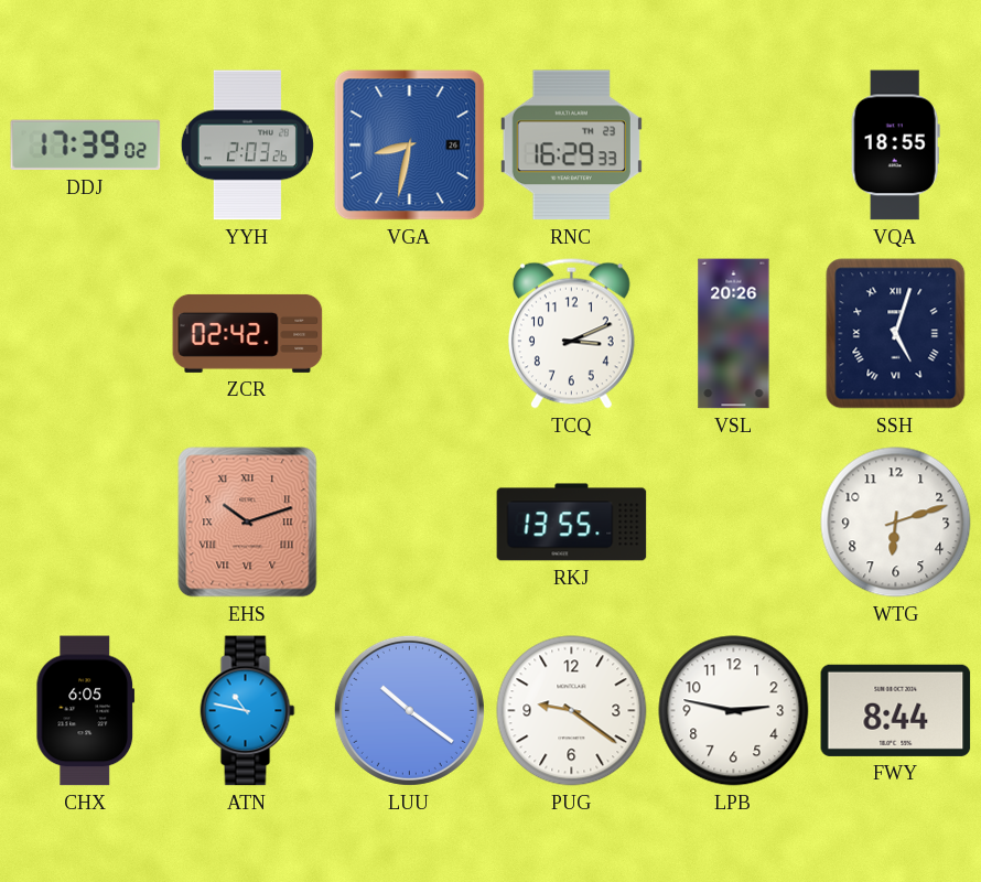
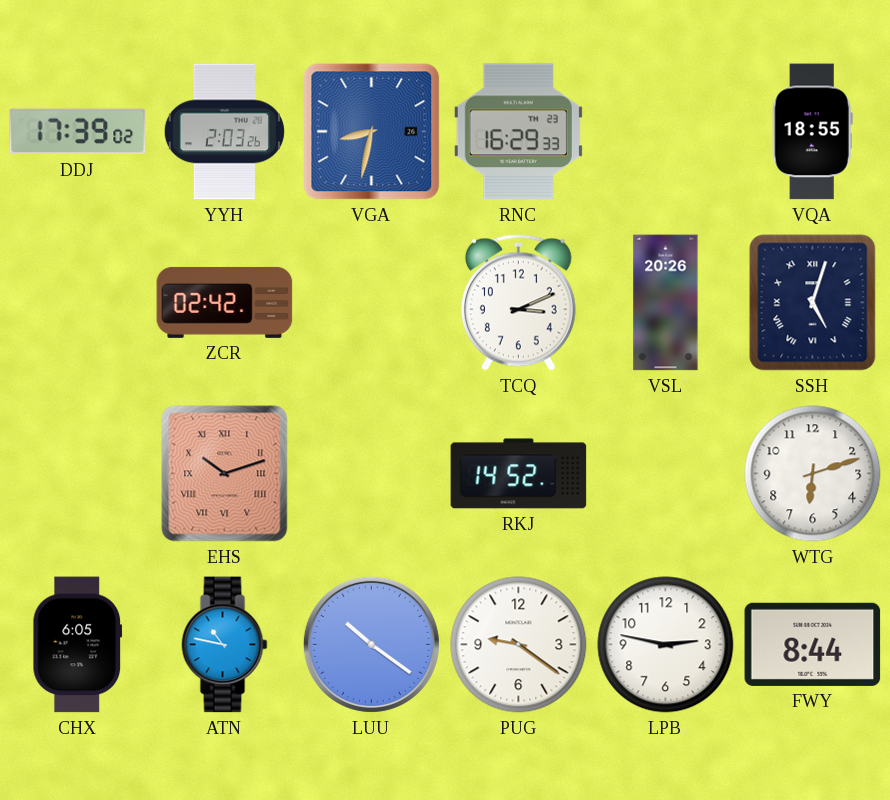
RKJ: 13:55 -> 14:52
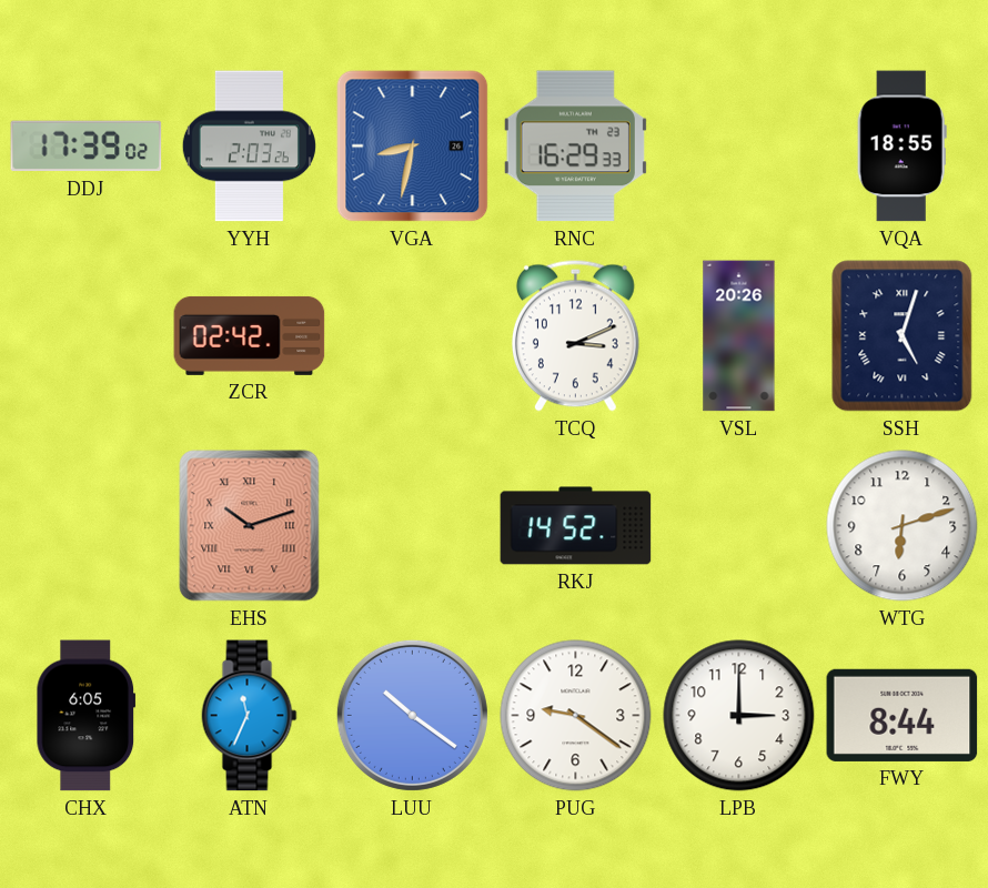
ATN: 10:47 -> 11:34
LPB: 2:47 -> 3:00
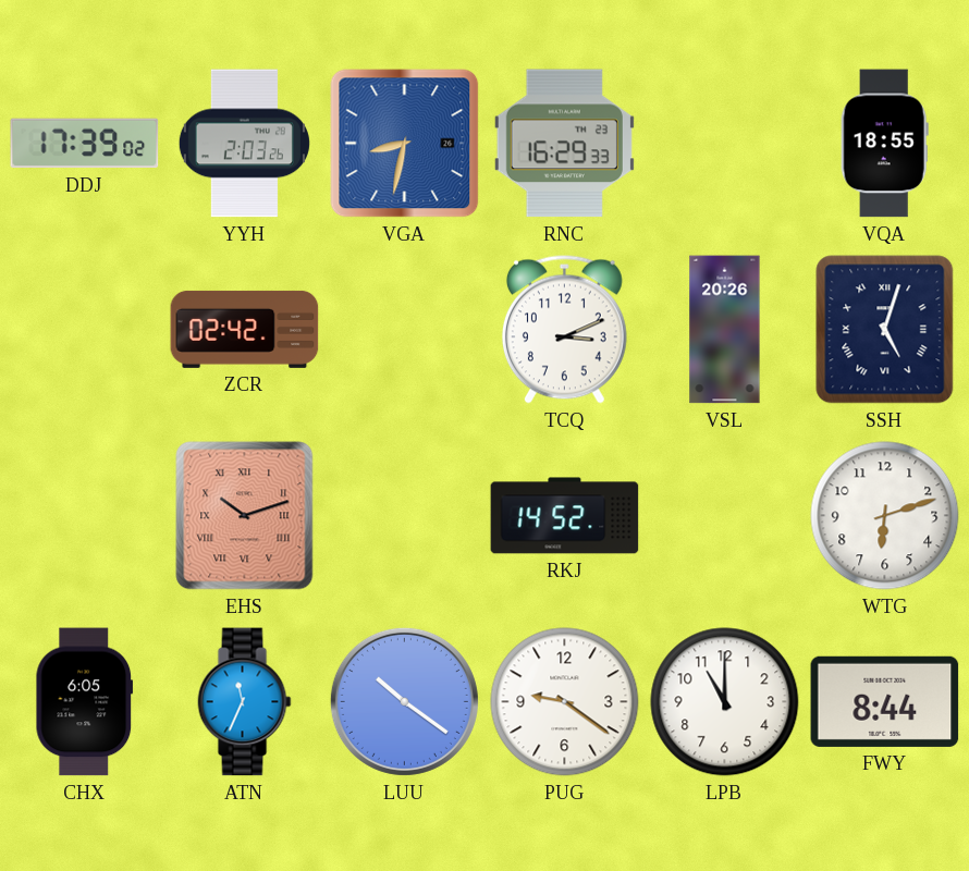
LPB: 3:00 -> 11:00
